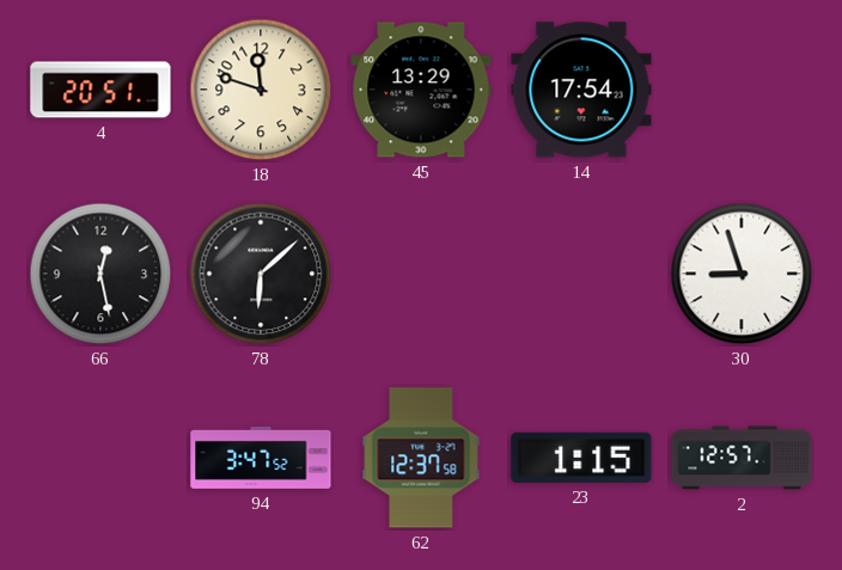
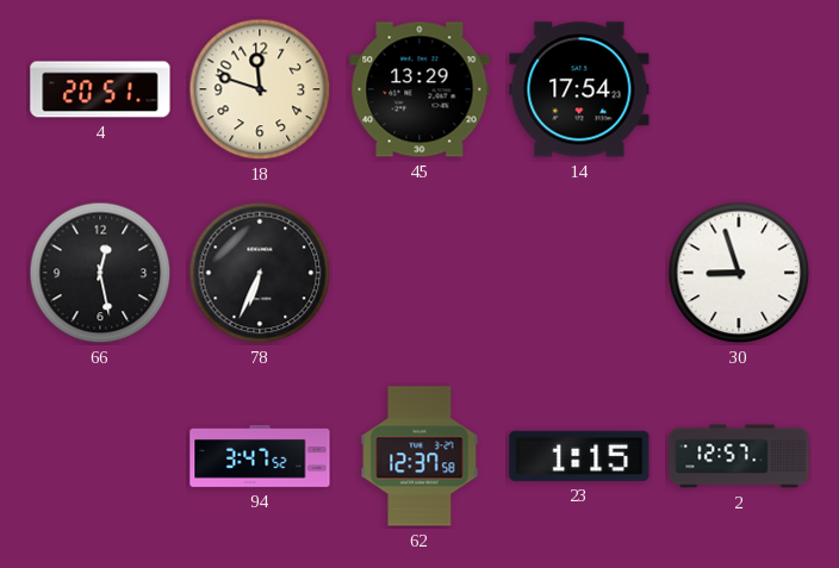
78: 6:08 -> 6:34
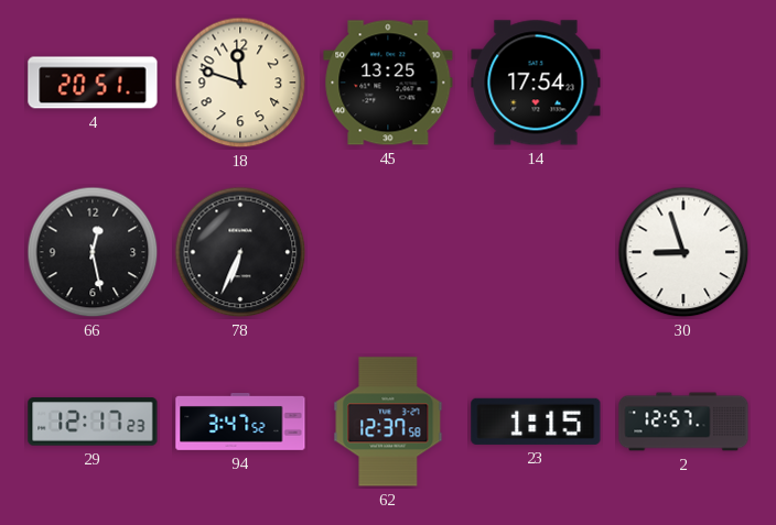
45: 13:29 -> 13:25
29: none -> 12:17
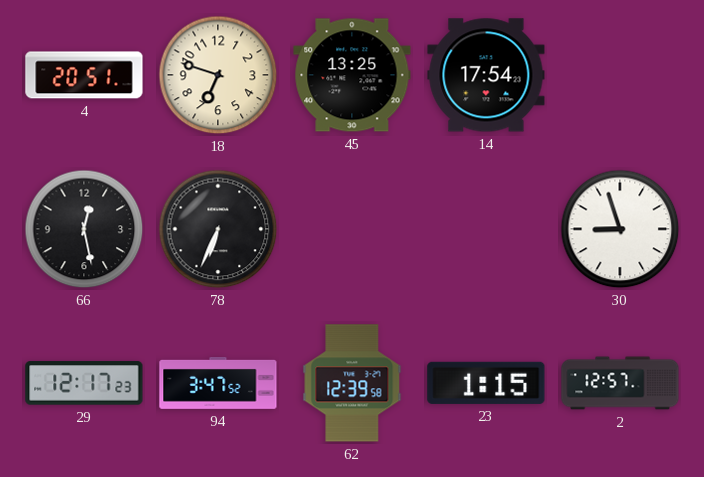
18: 11:48 -> 6:48
62: 12:37 -> 12:39
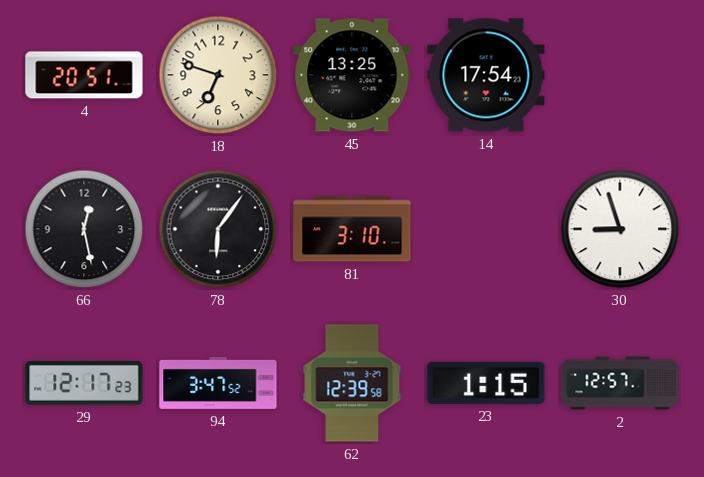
78: 6:34 -> 6:06
81: none -> 3:10
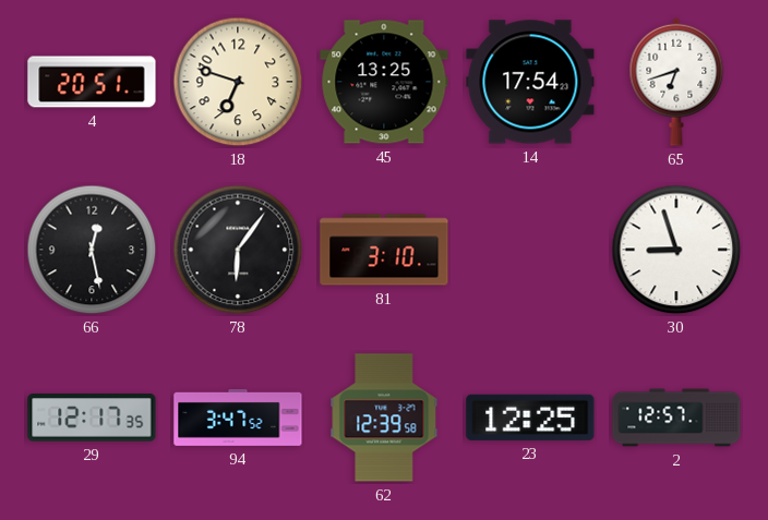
65: none -> 6:42
29: 12:17:23 -> 12:17:35
23: 1:15 -> 12:25
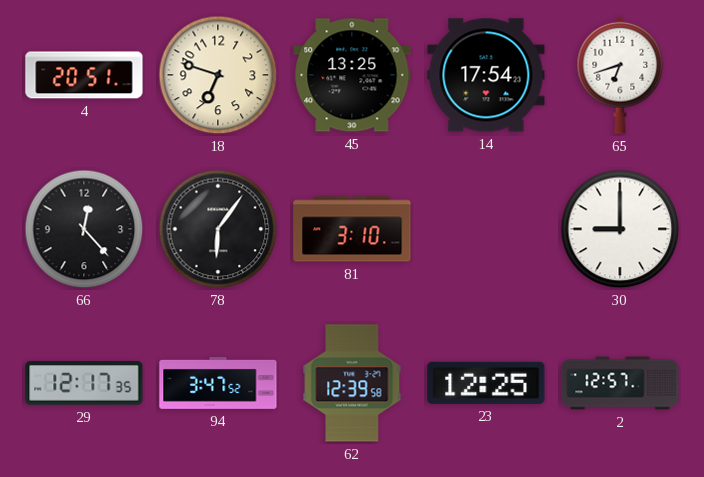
66: 12:28 -> 12:23
30: 8:57 -> 9:00
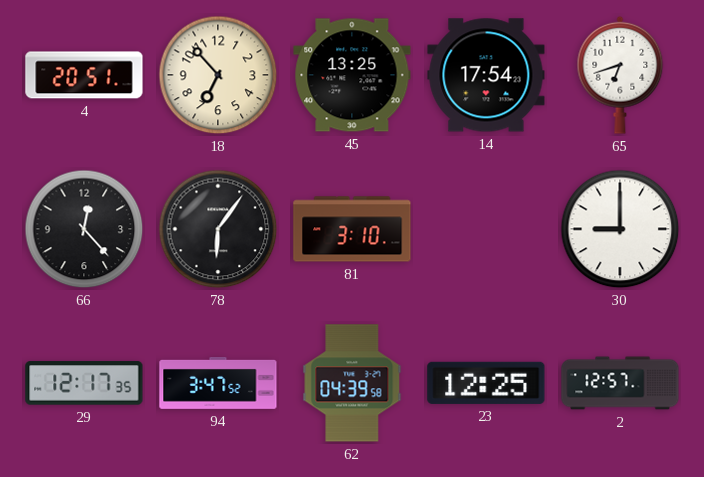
18: 6:48 -> 6:53
62: 12:39 -> 04:39
